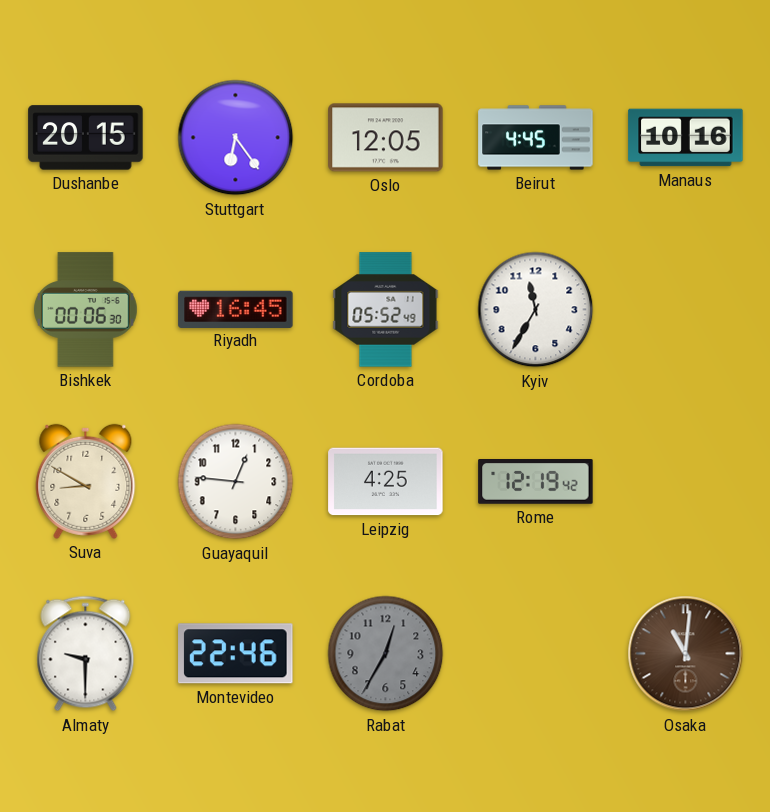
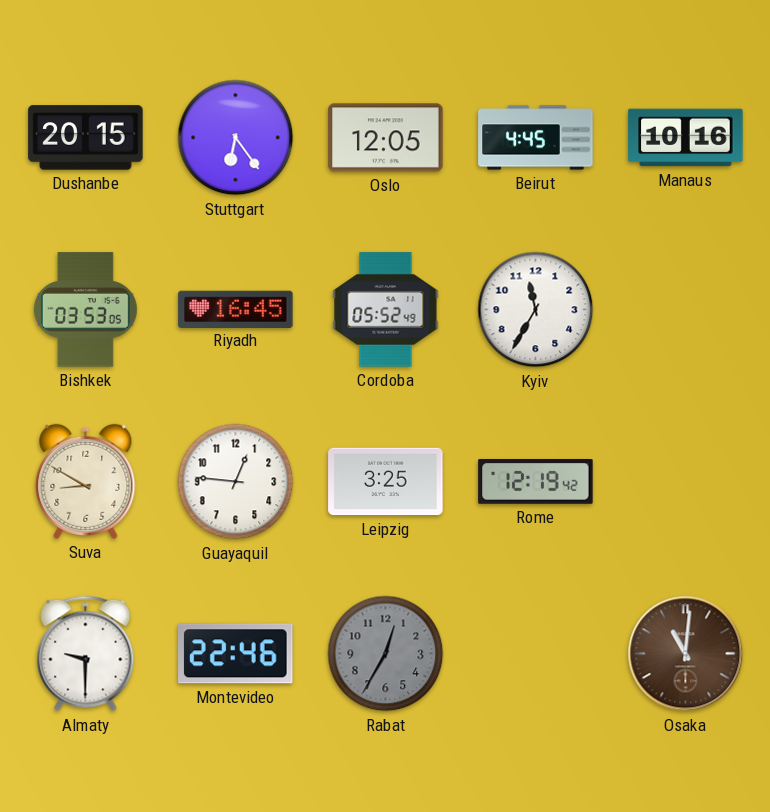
Bishkek: 00:06 -> 03:53
Leipzig: 4:25 -> 3:25
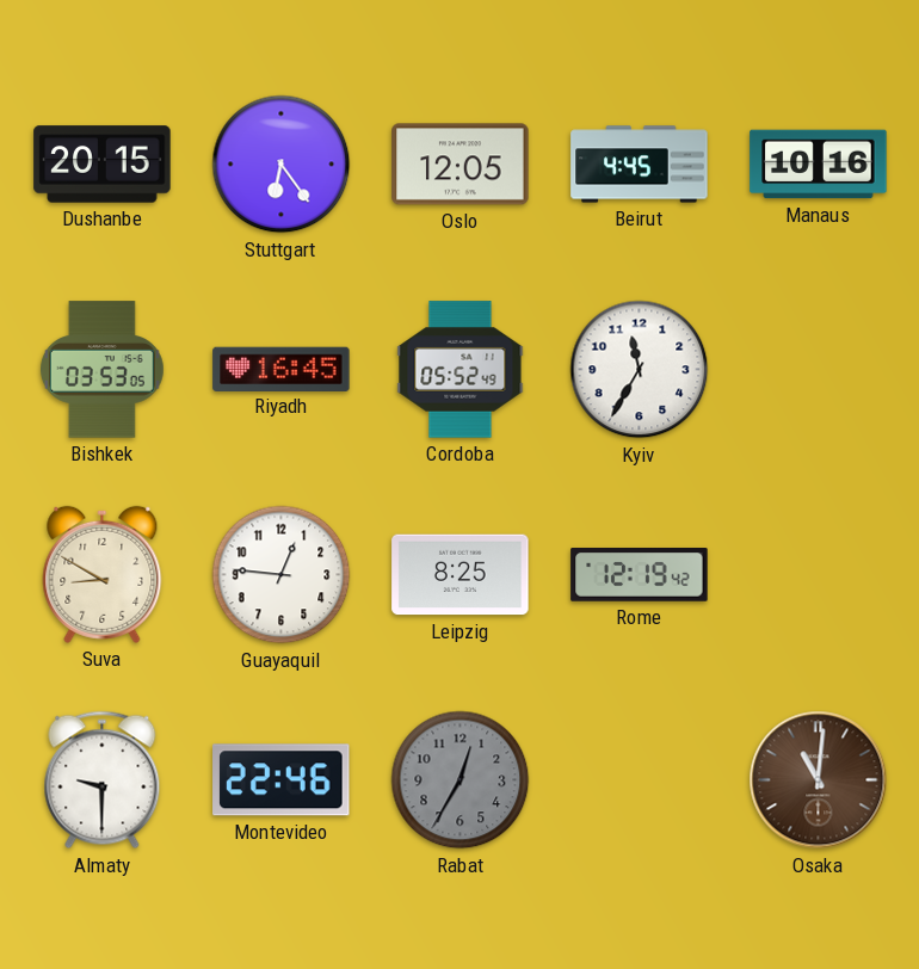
Leipzig: 3:25 -> 8:25
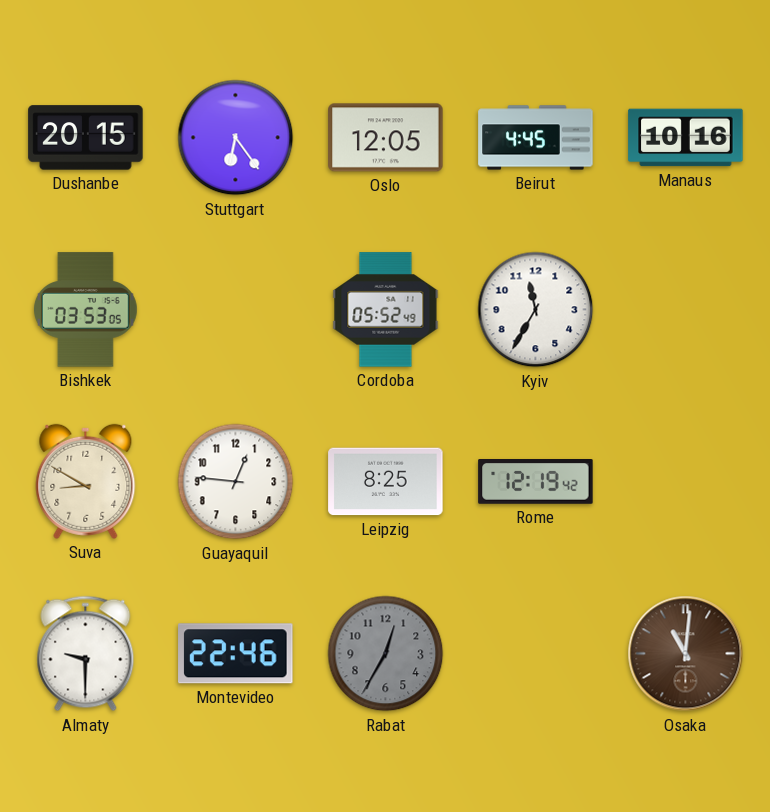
Riyadh: 16:45 -> none
